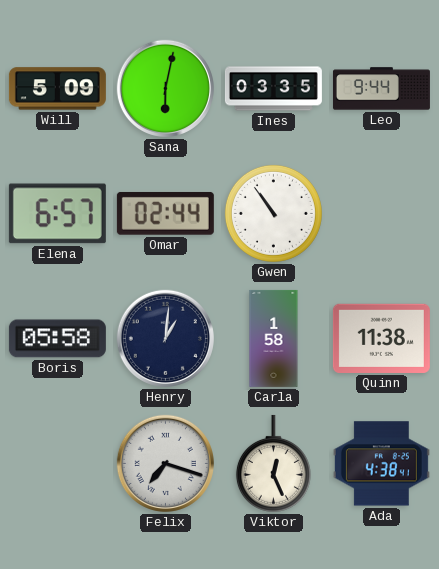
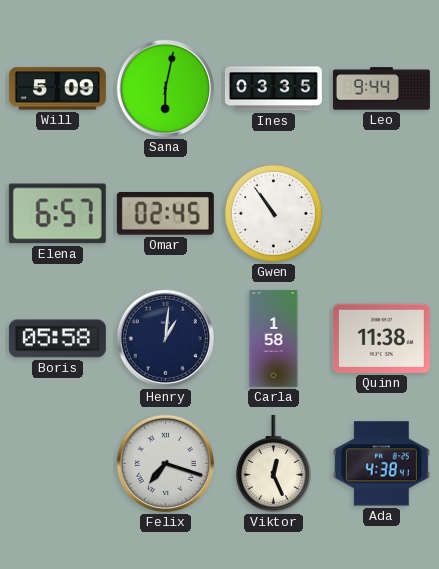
Omar: 02:44 -> 02:45
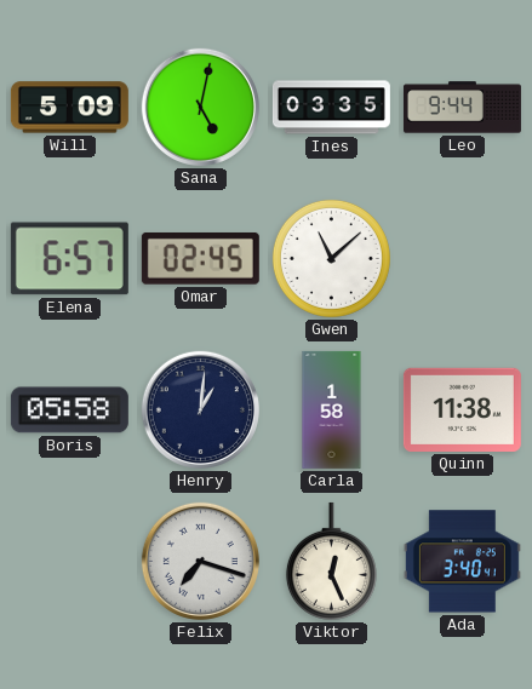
Sana: 6:02 -> 5:02
Gwen: 10:54 -> 11:08
Ada: 4:38 -> 3:40
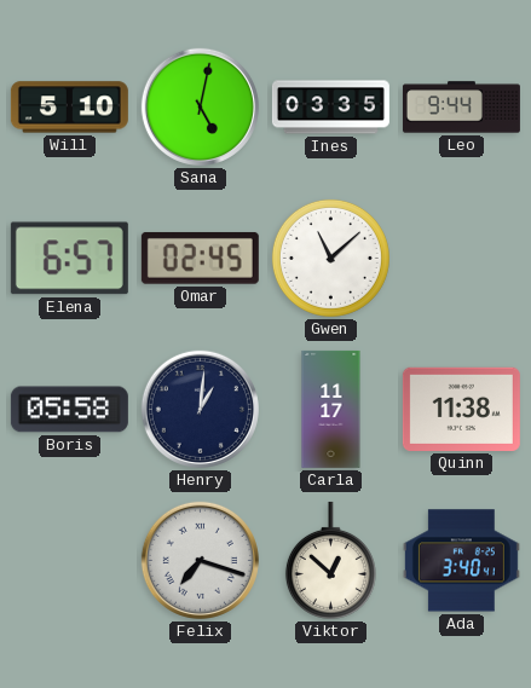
Will: 5:09 -> 5:10
Carla: 1:58 -> 11:17
Viktor: 12:26 -> 12:52
